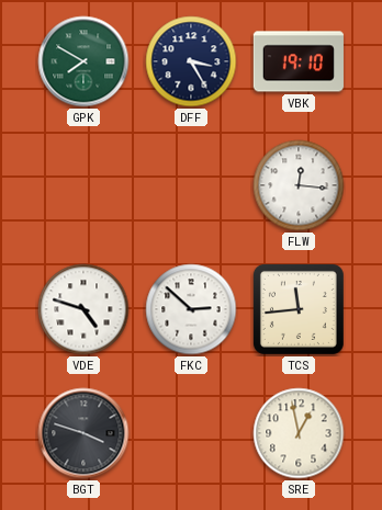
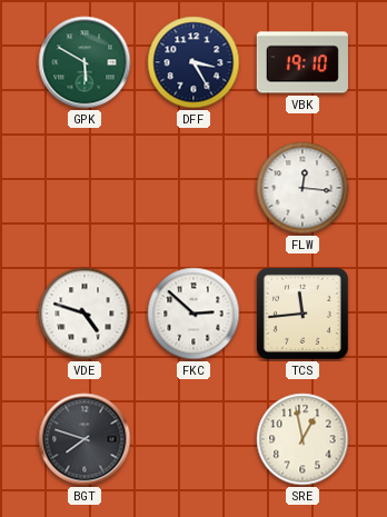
GPK: 7:50 -> 5:50
BGT: 3:48 -> 7:48
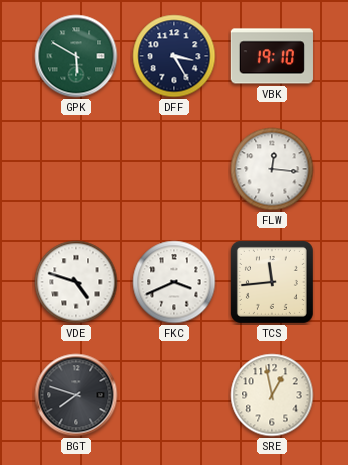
FKC: 2:52 -> 3:41
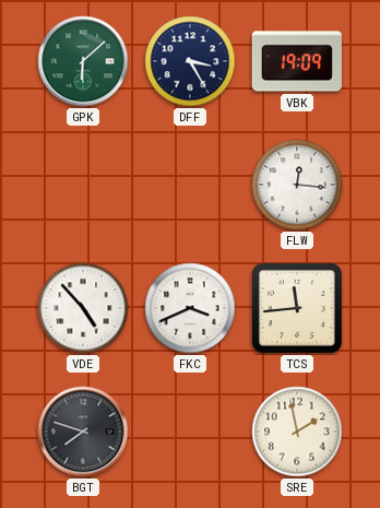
GPK: 5:50 -> 6:08
VBK: 19:10 -> 19:09
VDE: 4:48 -> 4:53
SRE: 12:58 -> 1:58
